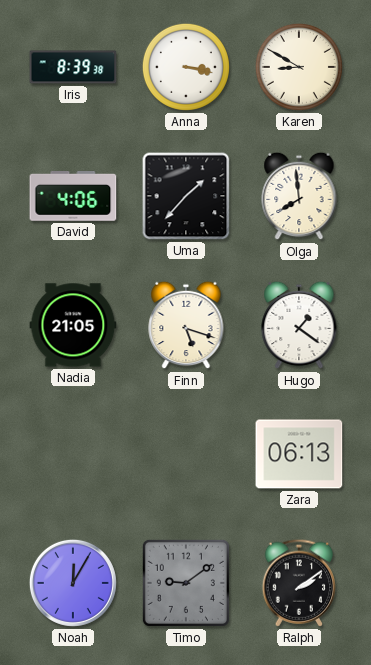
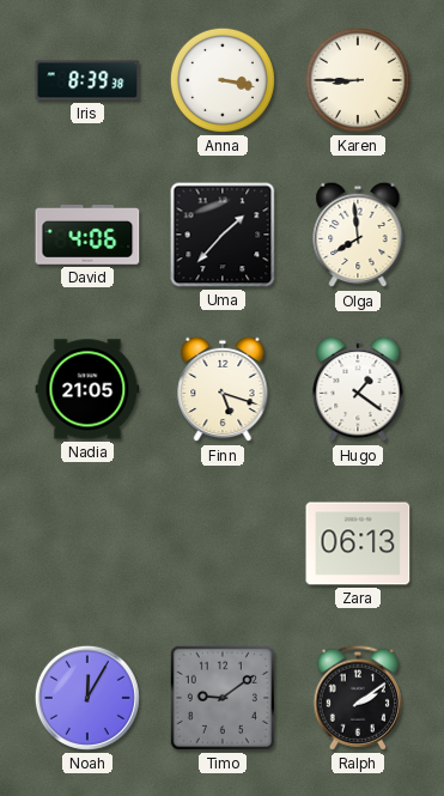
Karen: 8:50 -> 8:45
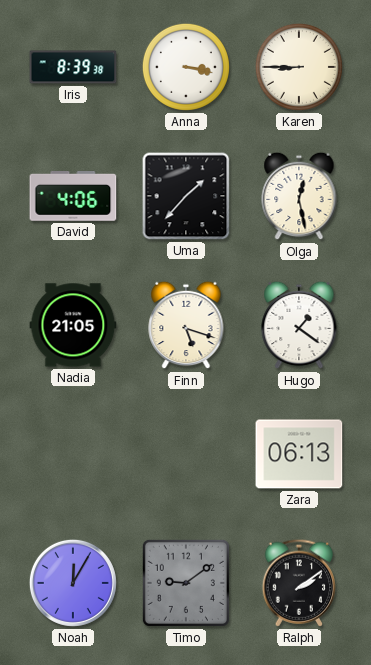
Olga: 7:59 -> 12:28
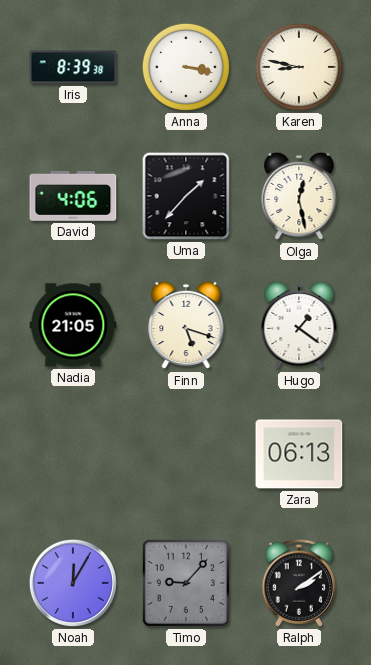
Karen: 8:45 -> 8:47
Timo: 9:09 -> 9:07
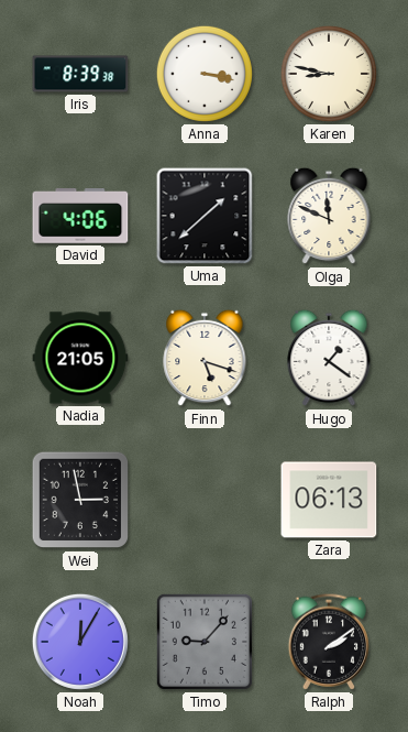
Uma: 1:37 -> 1:38
Olga: 12:28 -> 11:49
Wei: none -> 2:58
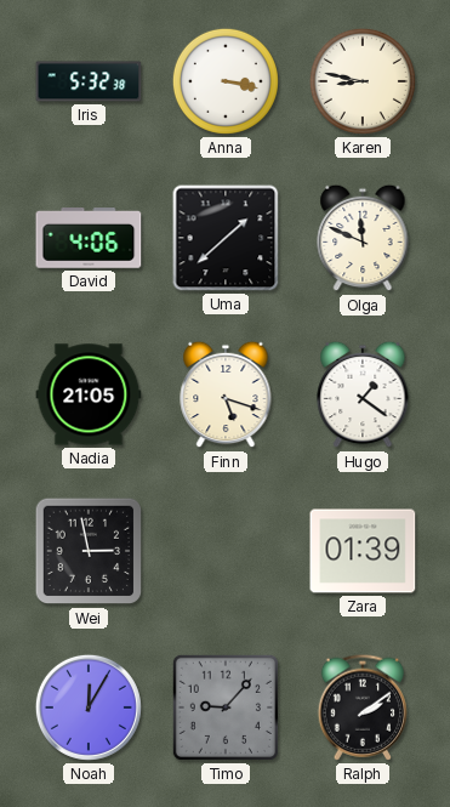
Iris: 8:39 -> 5:32
Zara: 06:13 -> 01:39
